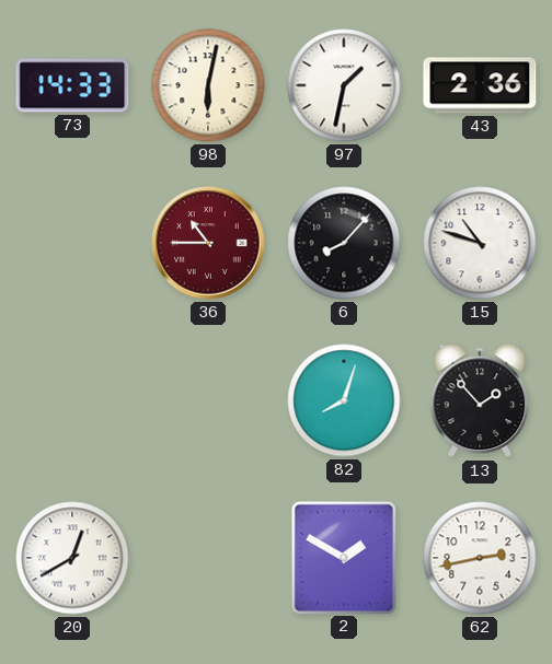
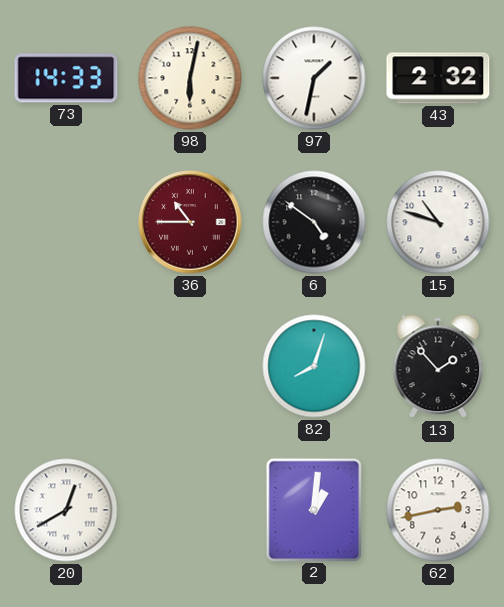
43: 2:36 -> 2:32
6: 8:07 -> 4:51
2: 1:50 -> 1:01
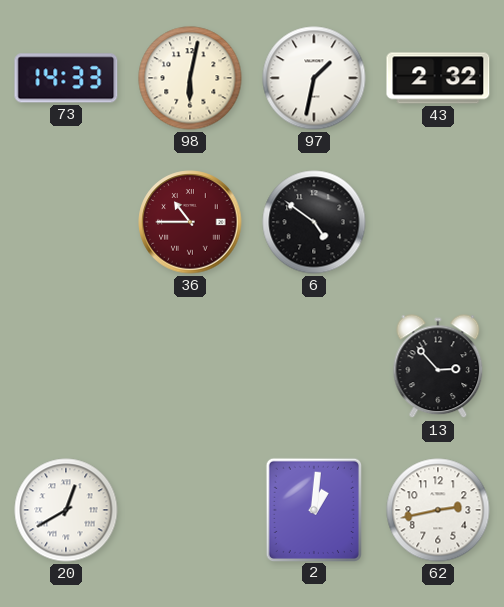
15: 10:48 -> none
82: 8:03 -> none
13: 1:53 -> 2:53
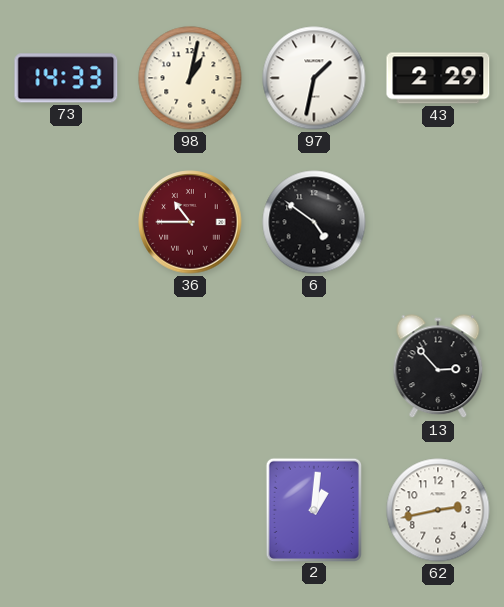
98: 6:02 -> 1:02
43: 2:32 -> 2:29
20: 12:40 -> none
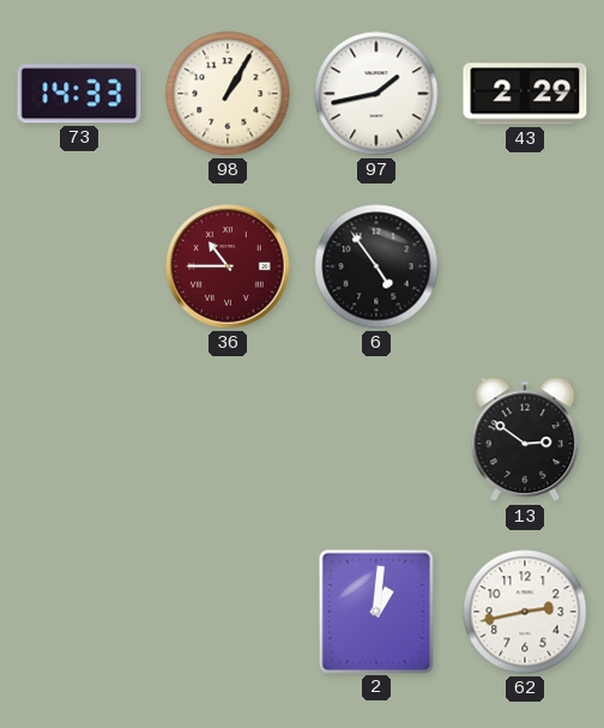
98: 1:02 -> 1:05
97: 1:32 -> 1:43
6: 4:51 -> 4:54
13: 2:53 -> 2:51
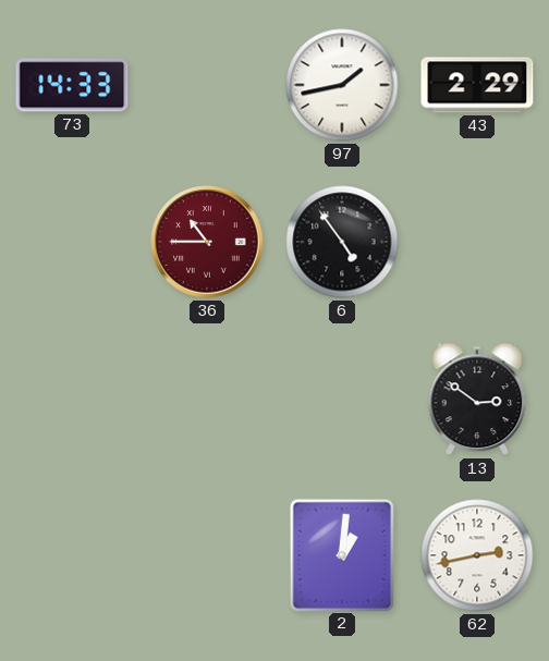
98: 1:05 -> none
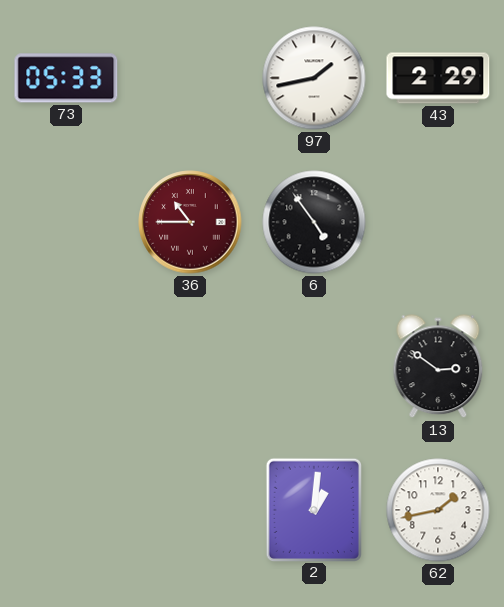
73: 14:33 -> 05:33
62: 2:43 -> 1:43
